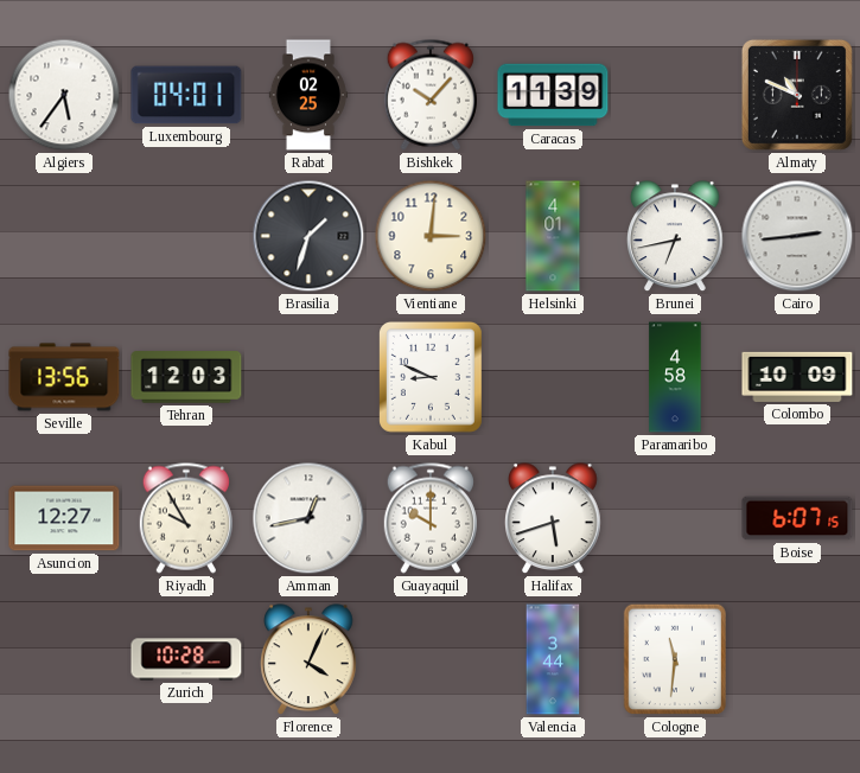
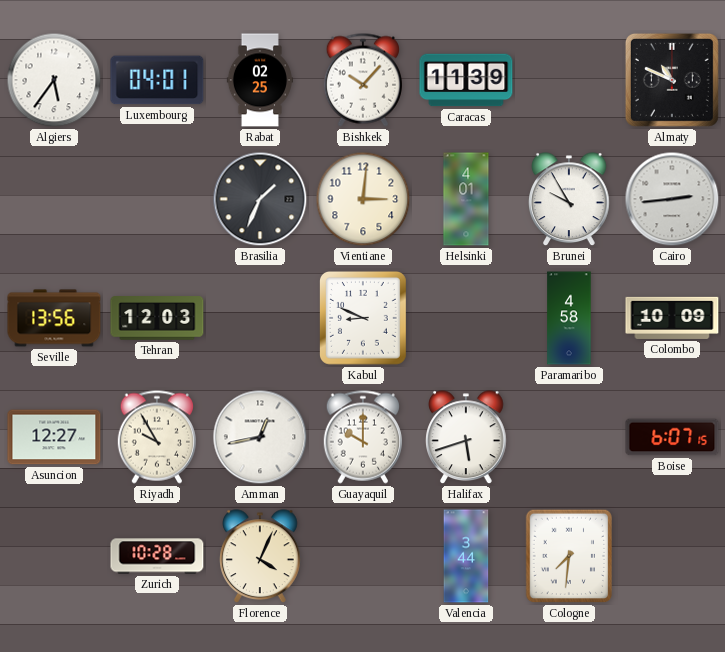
Brasilia: 1:33 -> 1:34
Brunei: 6:43 -> 9:55
Cologne: 11:31 -> 7:31
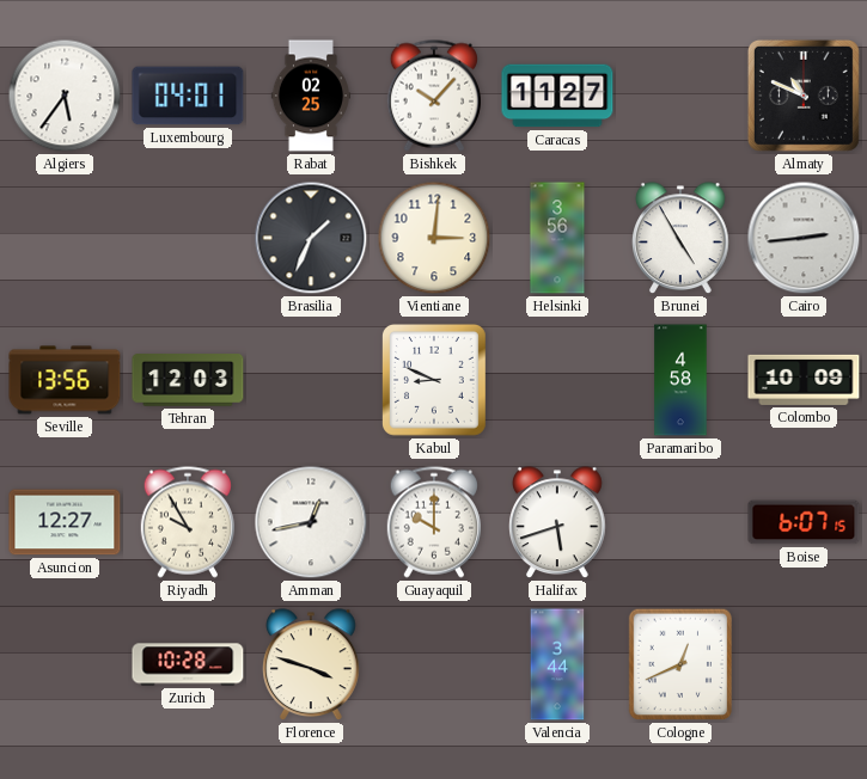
Caracas: 11:39 -> 11:27
Helsinki: 4:01 -> 3:56
Brunei: 9:55 -> 4:55
Florence: 4:04 -> 3:48
Cologne: 7:31 -> 12:41
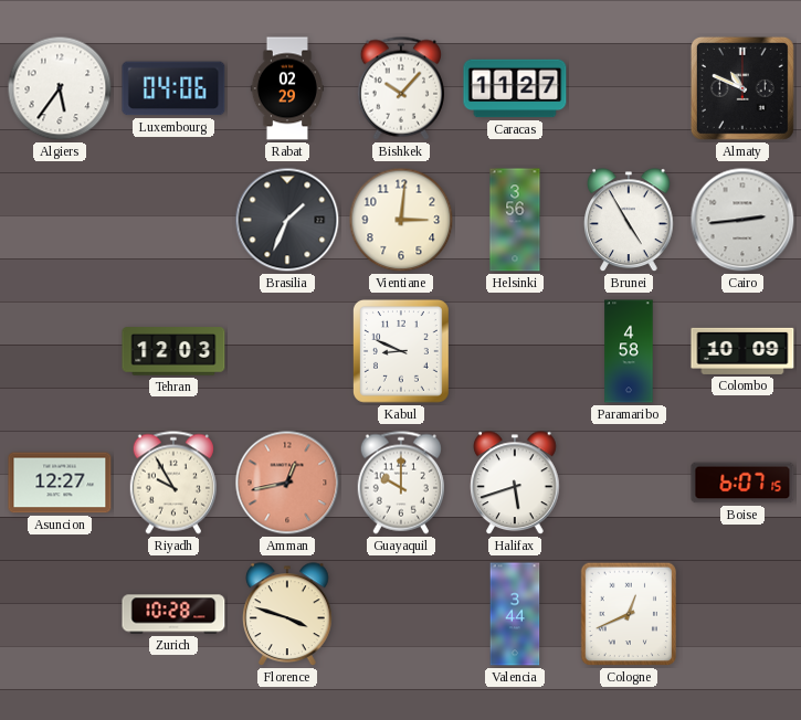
Luxembourg: 04:01 -> 04:06
Rabat: 02:25 -> 02:29
Seville: 13:56 -> none
Amman dial: white -> salmon
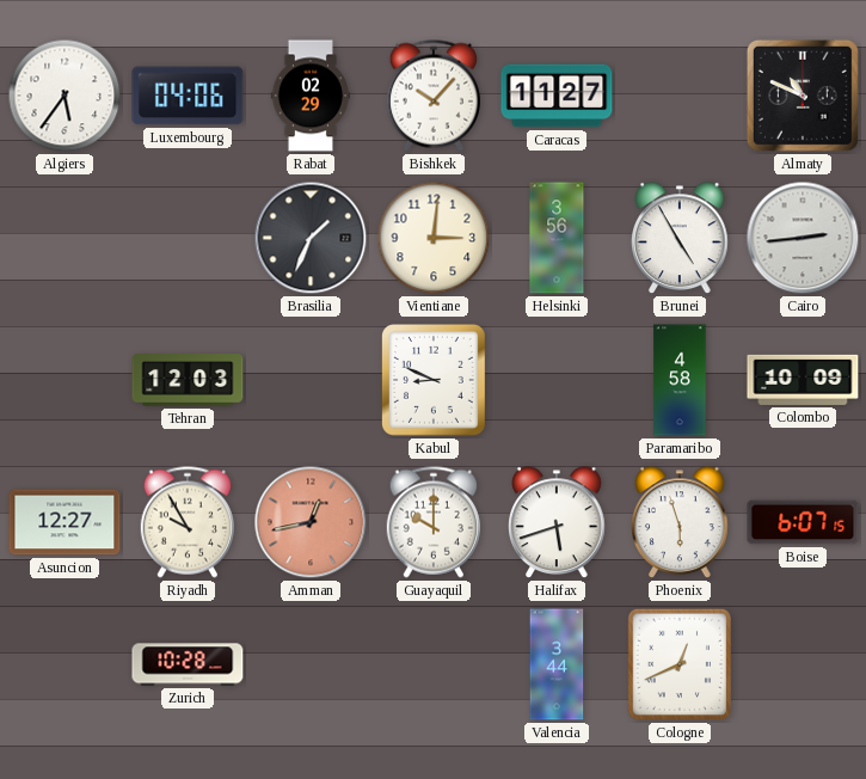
Phoenix: none -> 5:57
Florence: 3:48 -> none
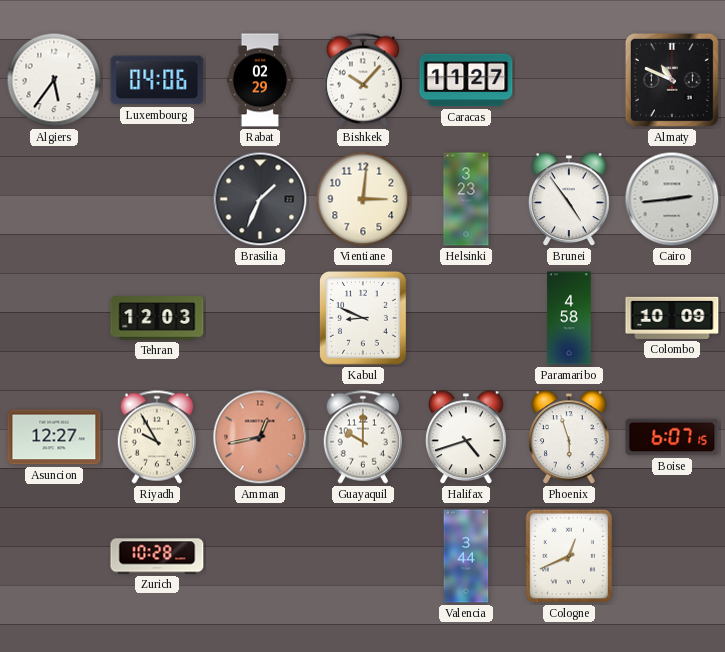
Helsinki: 3:56 -> 3:23
Brunei: 4:55 -> 4:54
Halifax: 5:42 -> 4:42
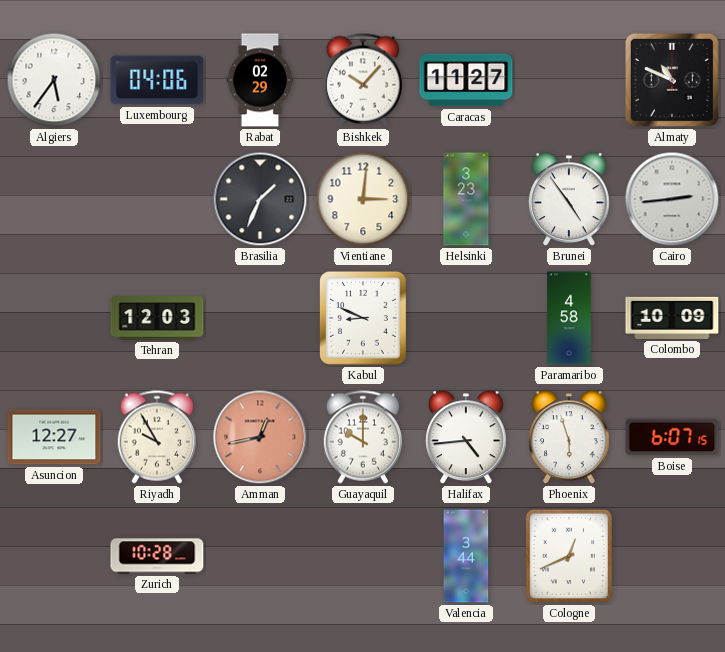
Halifax: 4:42 -> 4:44
